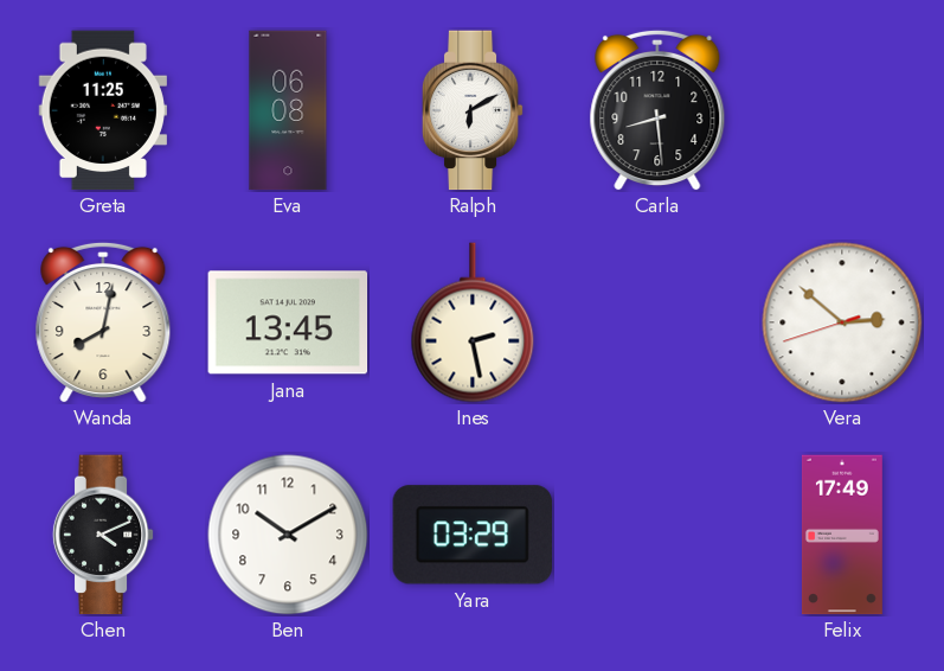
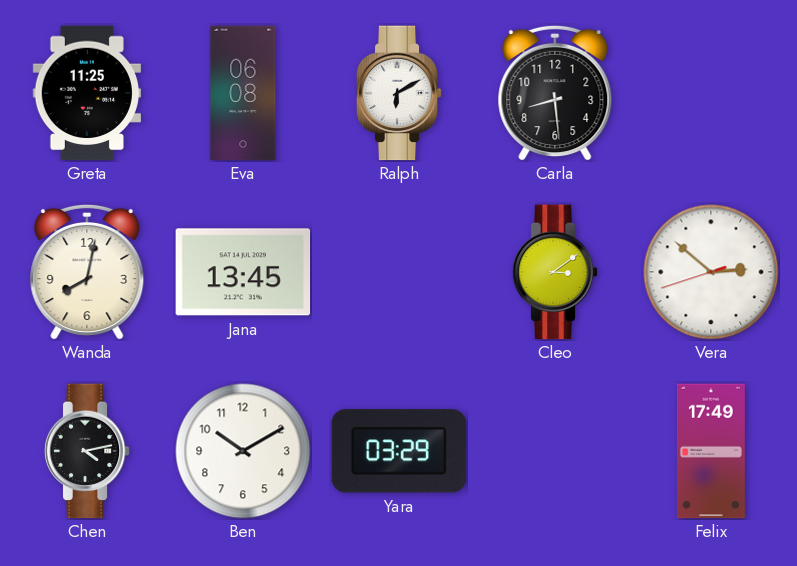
Ines: 2:28 -> none
Cleo: none -> 3:09
Chen: 4:11 -> 4:13
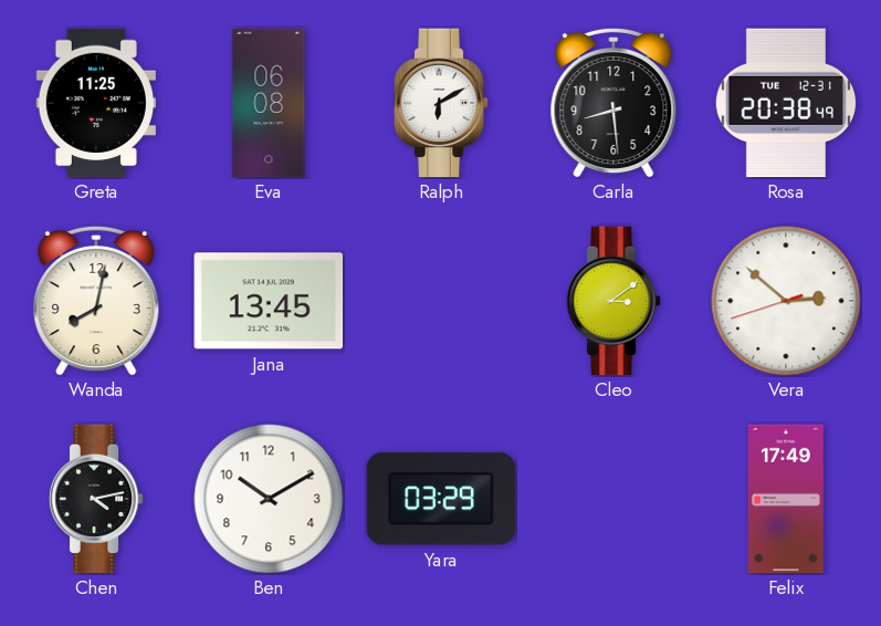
Rosa: none -> 20:38
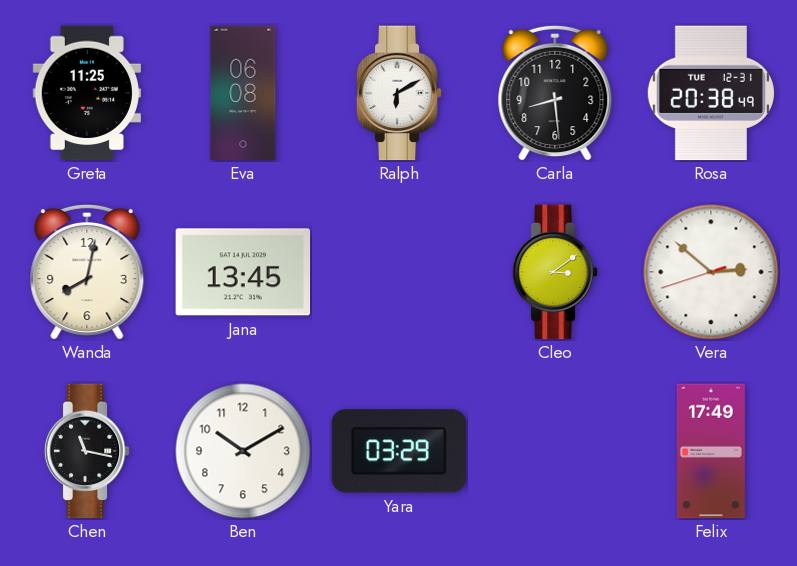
Chen: 4:13 -> 11:17
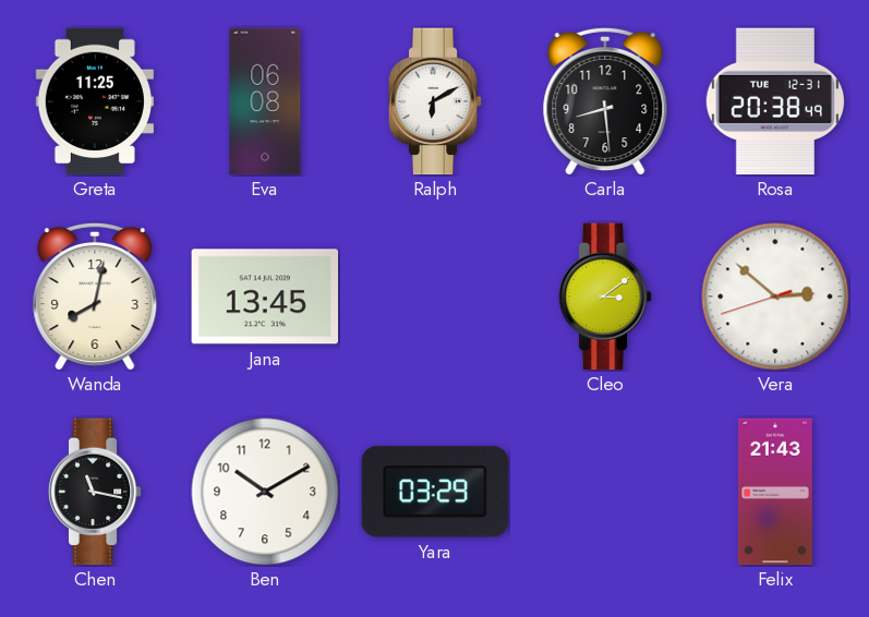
Felix: 17:49 -> 21:43
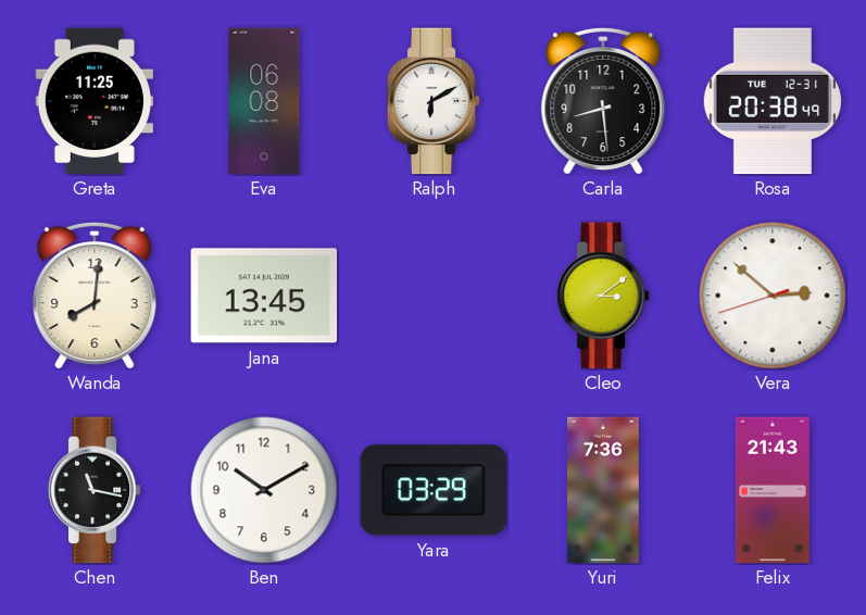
Wanda: 8:02 -> 8:01
Yuri: none -> 7:36
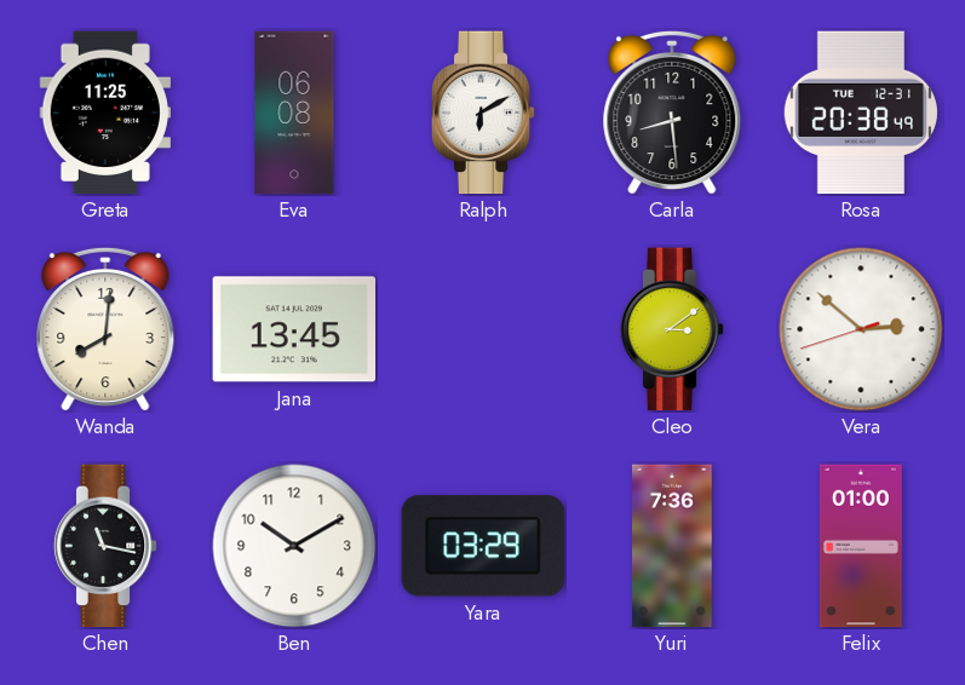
Felix: 21:43 -> 01:00
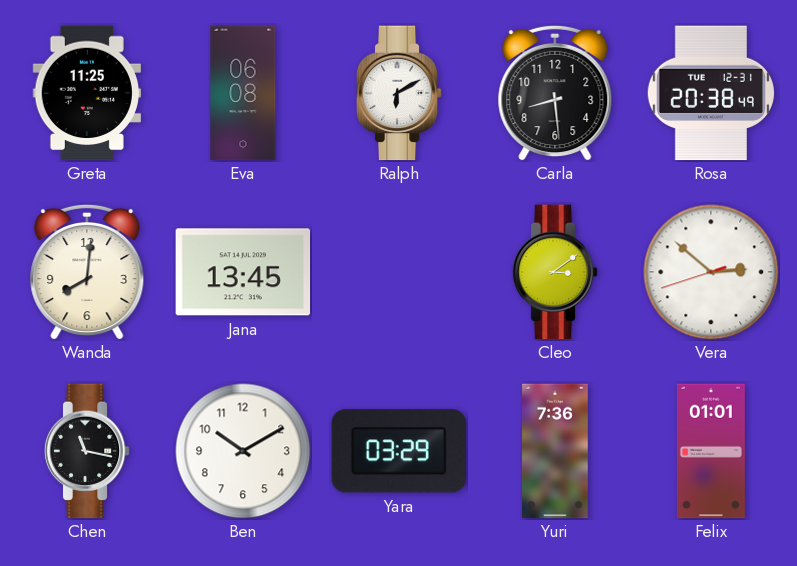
Felix: 01:00 -> 01:01
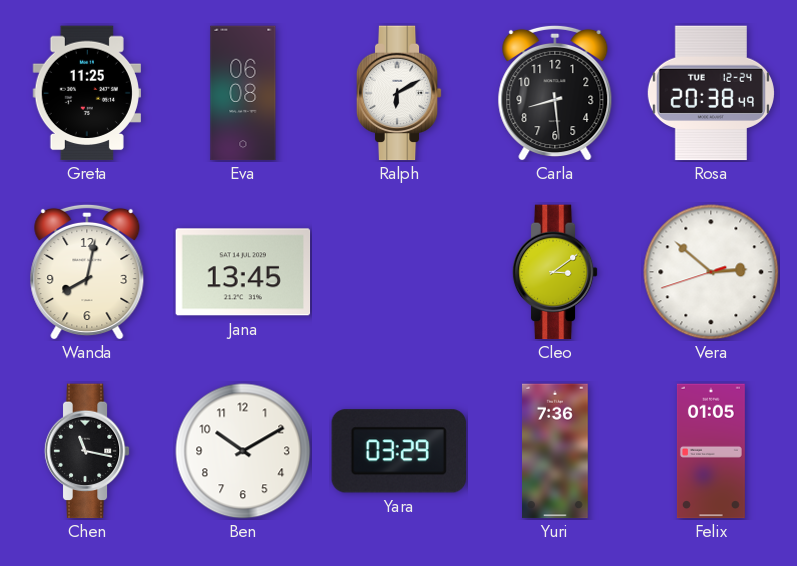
Rosa date: TUE 12-31 -> TUE 12-24
Wanda: 8:01 -> 8:02
Felix: 01:01 -> 01:05
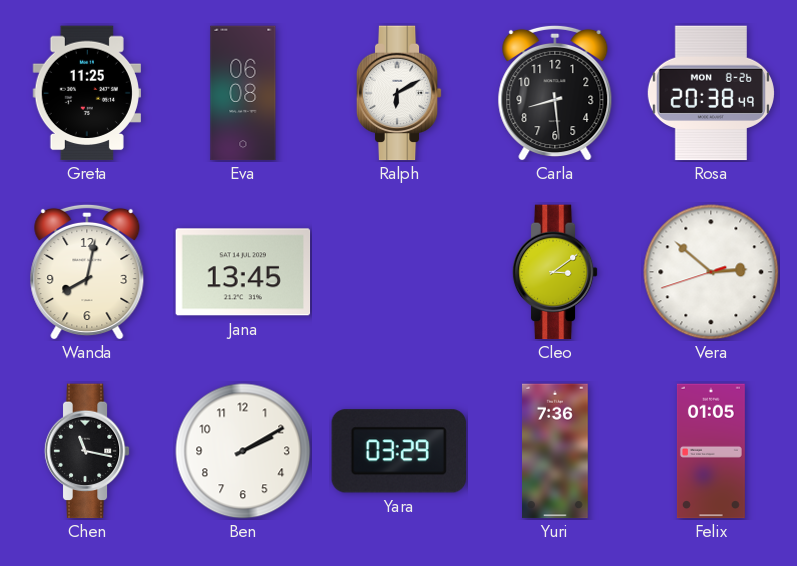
Rosa date: TUE 12-24 -> MON 8-26
Ben: 10:10 -> 2:10
